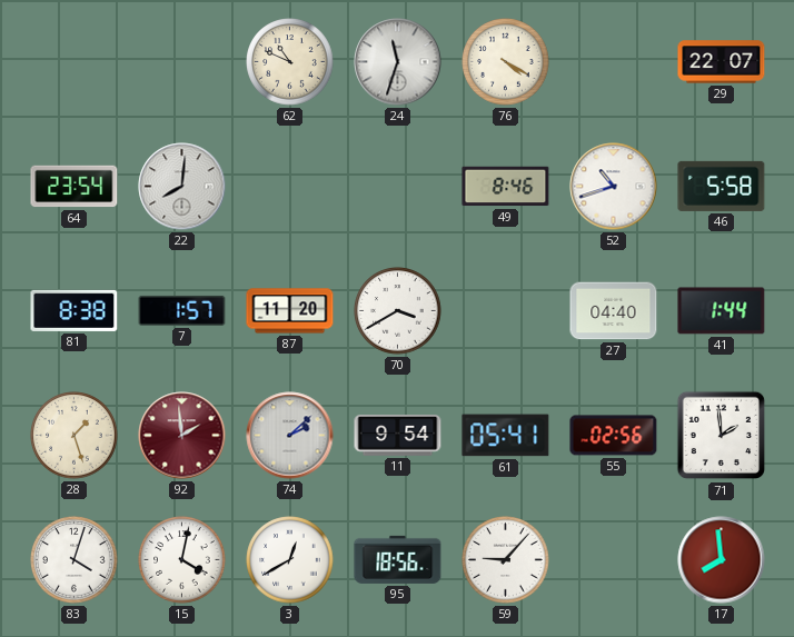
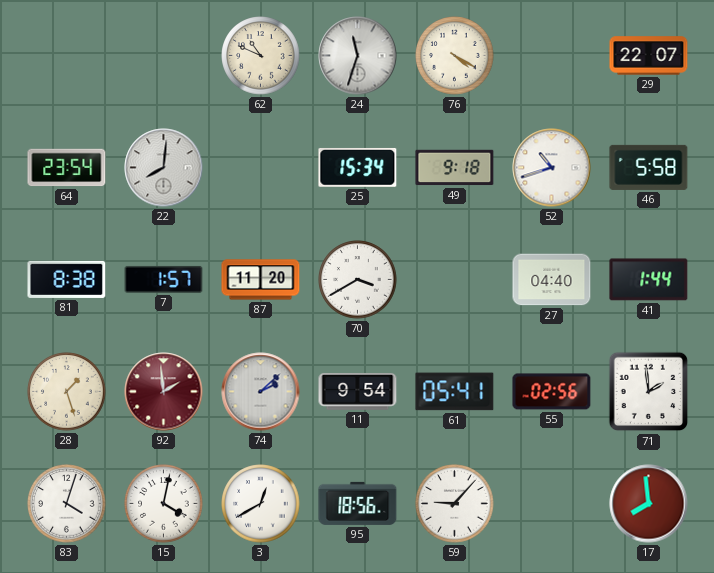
25: none -> 15:34
49: 8:46 -> 9:18
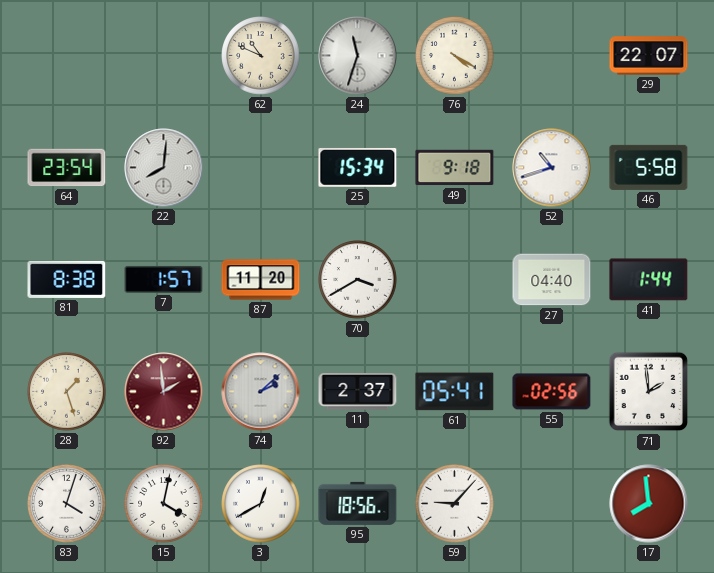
11: 9:54 -> 2:37
